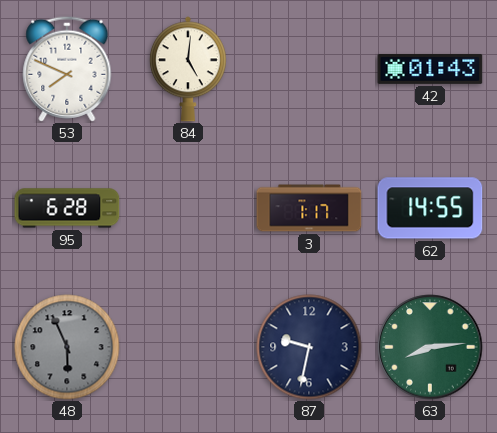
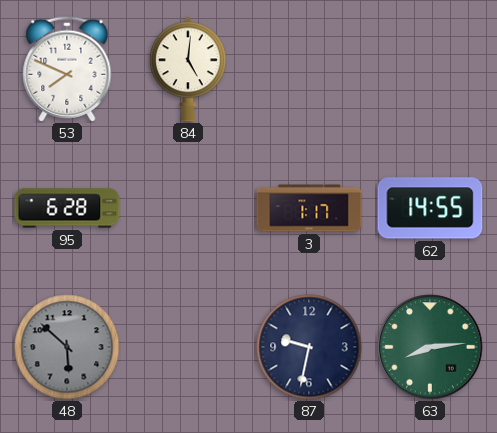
42: 01:43 -> none
48: 5:56 -> 5:52
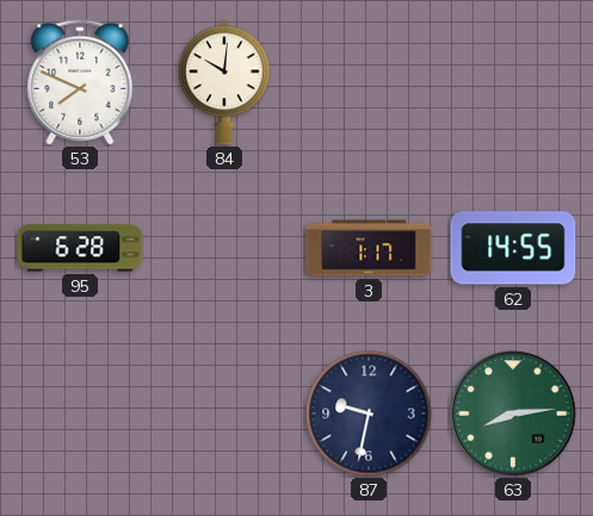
84: 5:01 -> 10:01
48: 5:52 -> none
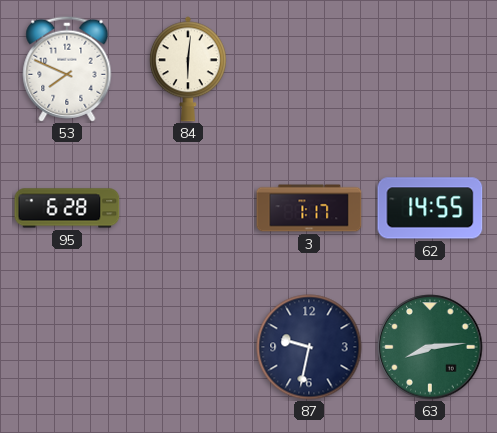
84: 10:01 -> 6:01
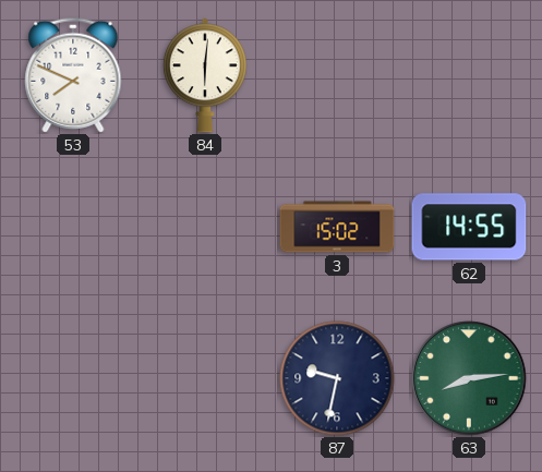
95: 6:28 -> none
3: 1:17 -> 15:02
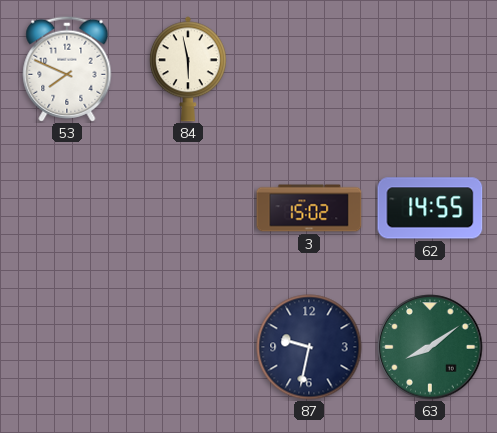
84: 6:01 -> 5:58
63: 8:14 -> 8:09
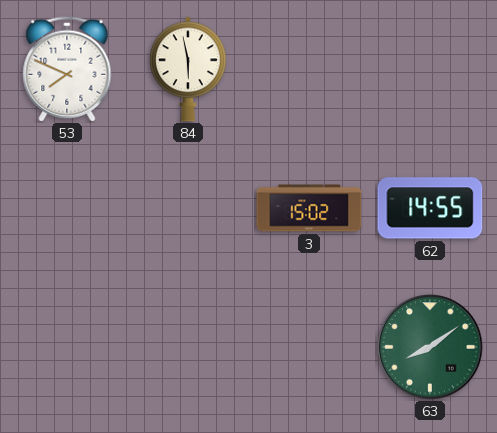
87: 9:32 -> none
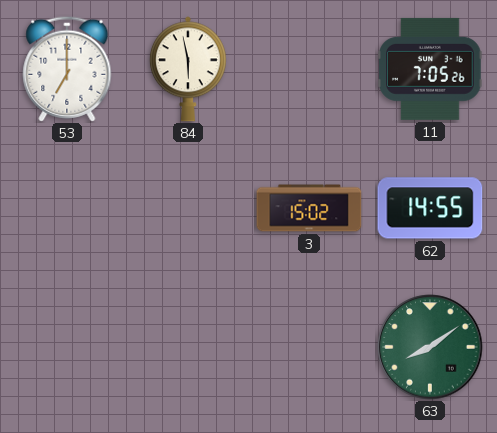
53: 7:49 -> 7:00
11: none -> 7:05
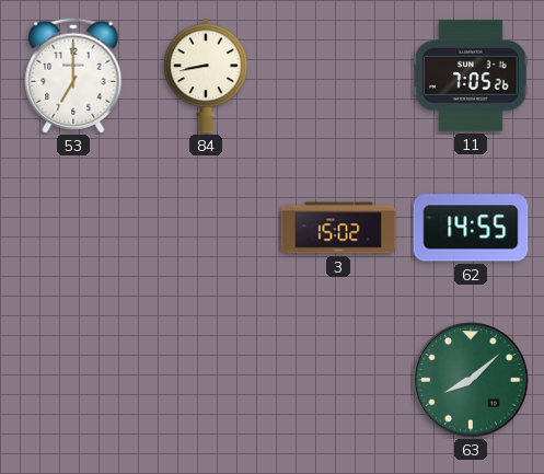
84: 5:58 -> 8:43
63: 8:09 -> 8:08
